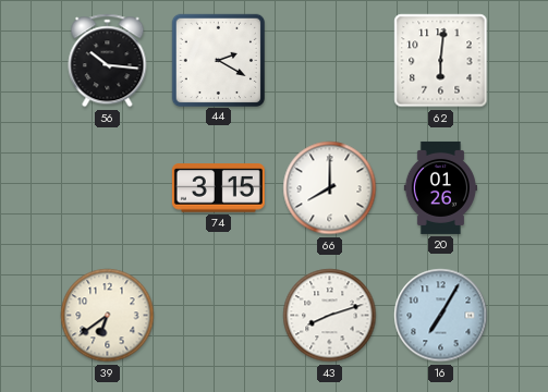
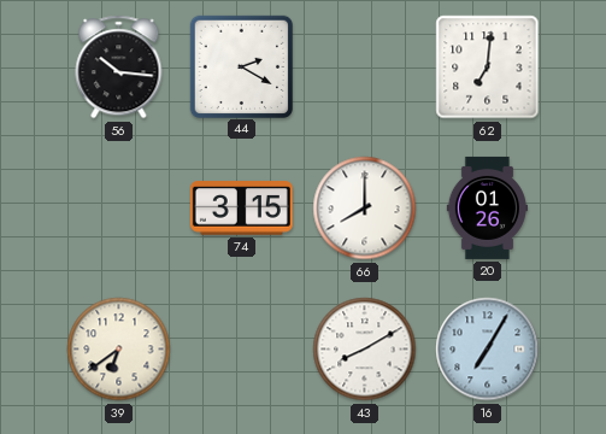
62: 6:01 -> 7:01
43: 8:12 -> 8:10
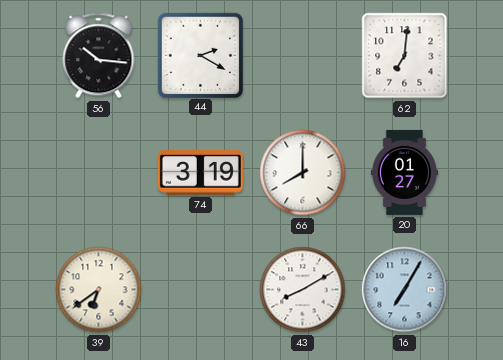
74: 3:15 -> 3:19
20: 01:26 -> 01:27
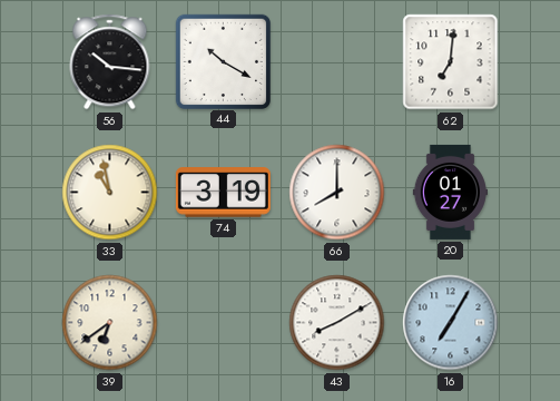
44: 2:20 -> 10:20
33: none -> 10:58
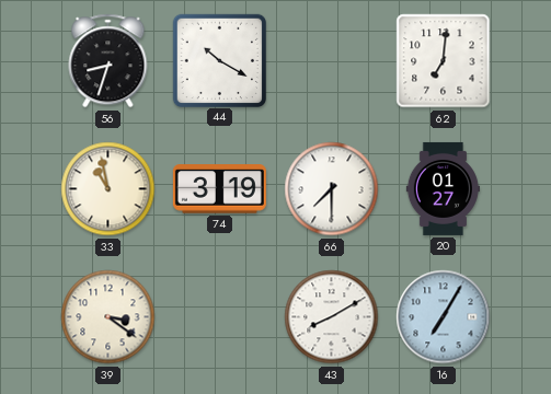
56: 10:16 -> 8:33
66: 8:00 -> 7:30
39: 6:39 -> 3:21
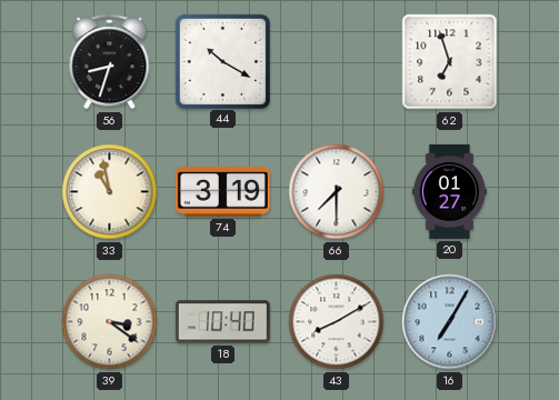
62: 7:01 -> 6:57
18: none -> 10:40
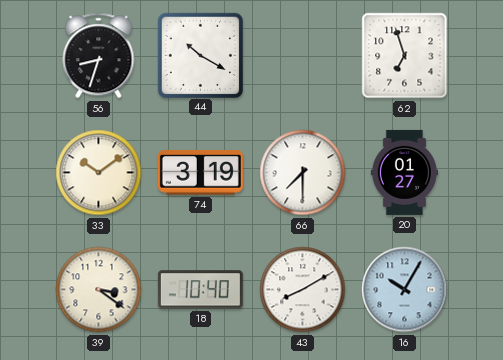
33: 10:58 -> 10:09
16: 7:05 -> 10:05
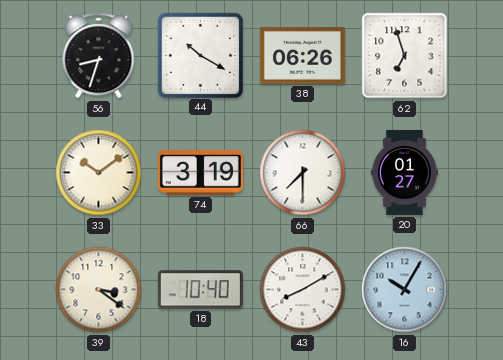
38: none -> 06:26
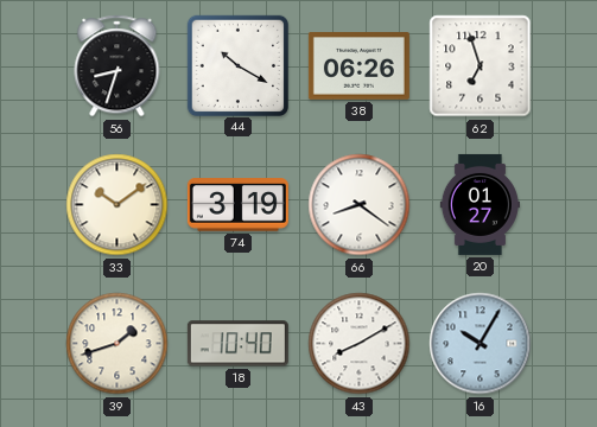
66: 7:30 -> 8:21
39: 3:21 -> 1:42
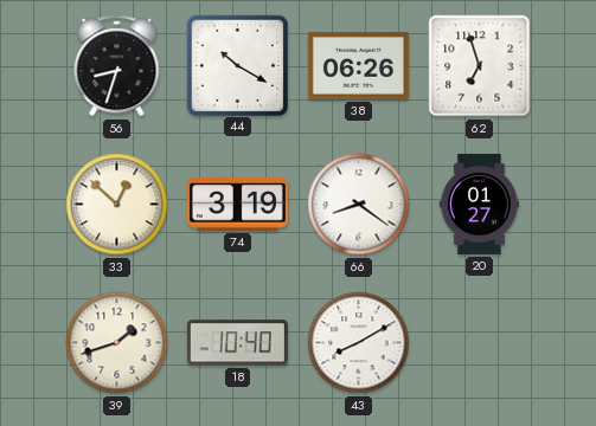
33: 10:09 -> 12:52
16: 10:05 -> none
